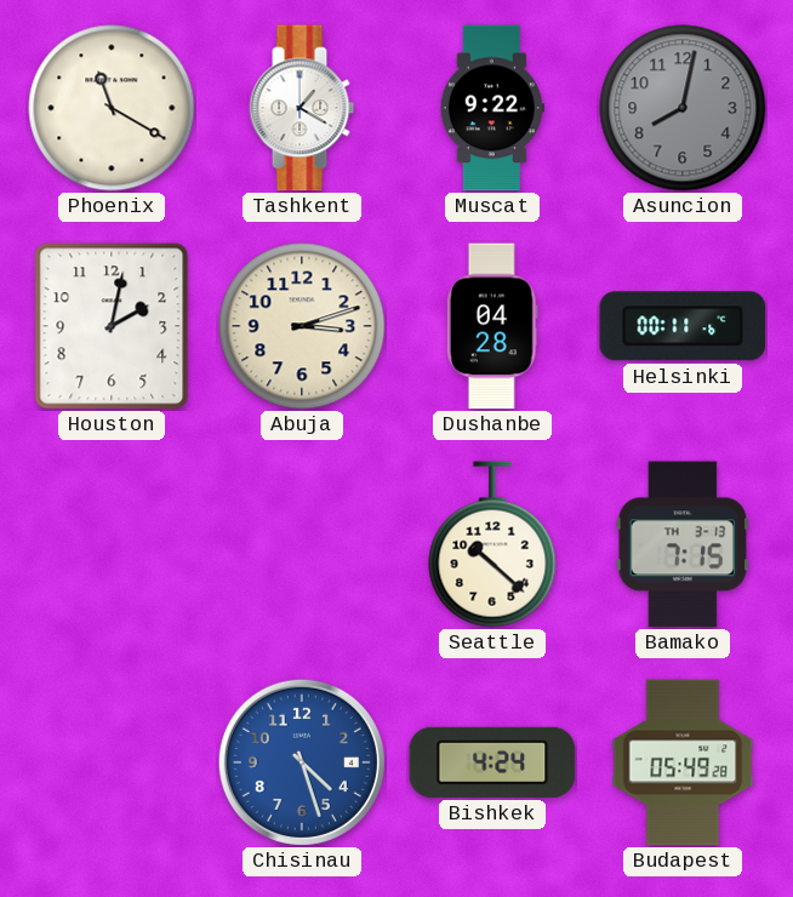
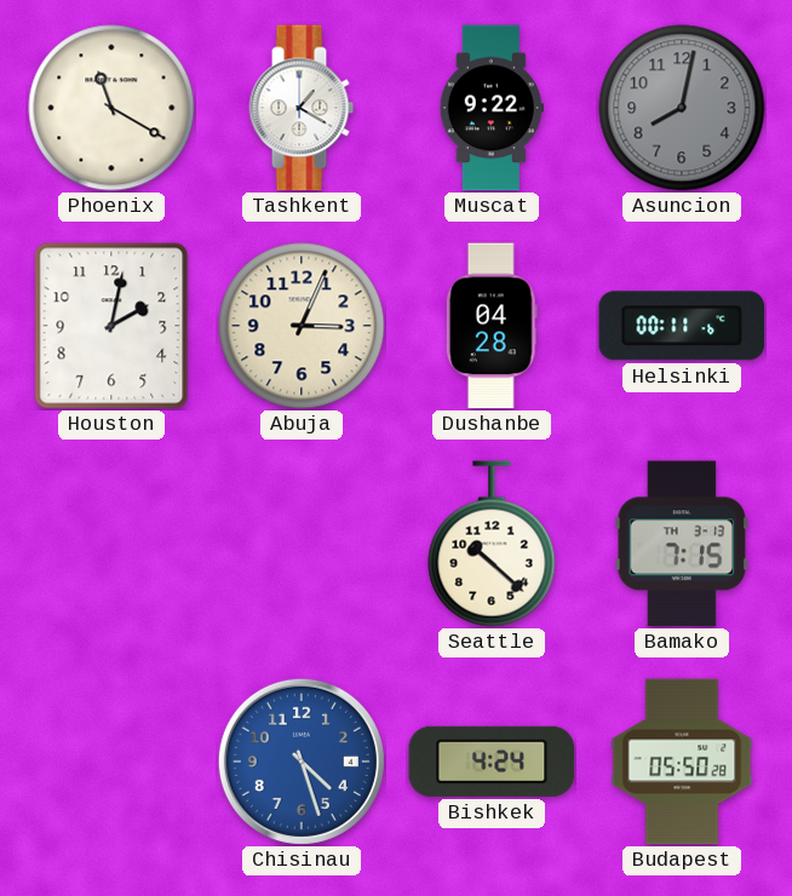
Abuja: 3:12 -> 3:04
Budapest: 05:49 -> 05:50
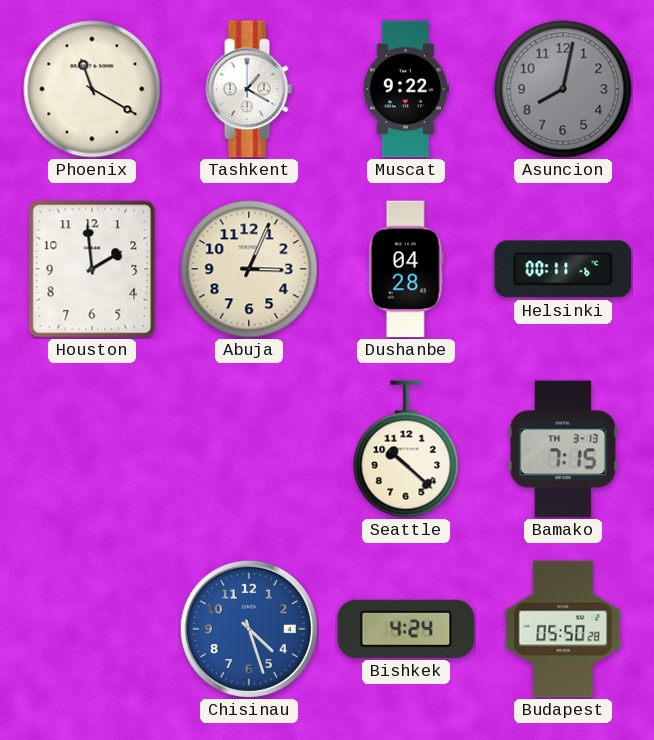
Houston: 2:02 -> 1:59
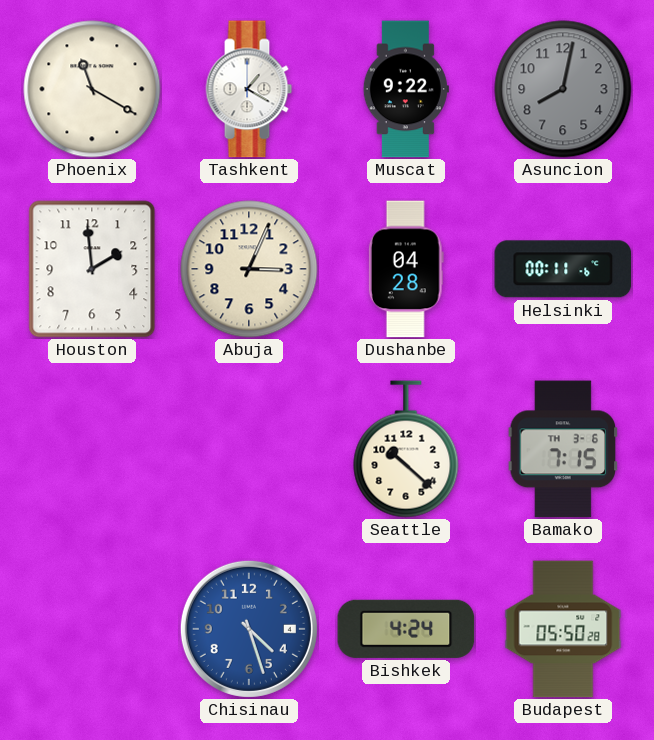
Bamako date: TH 3-13 -> TH 3-6
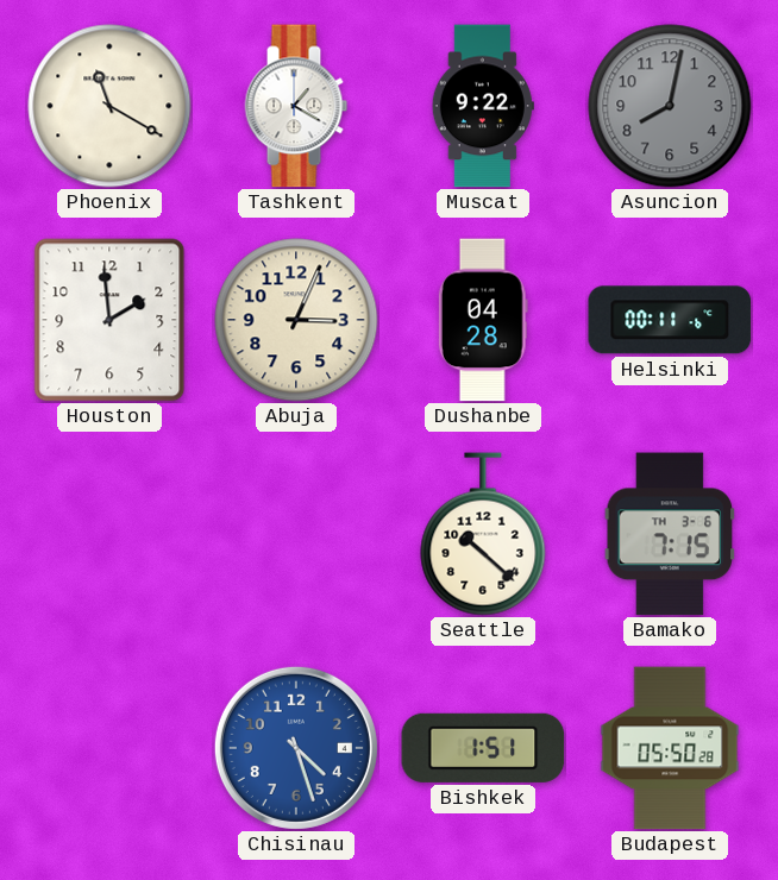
Bishkek: 4:24 -> 1:51
